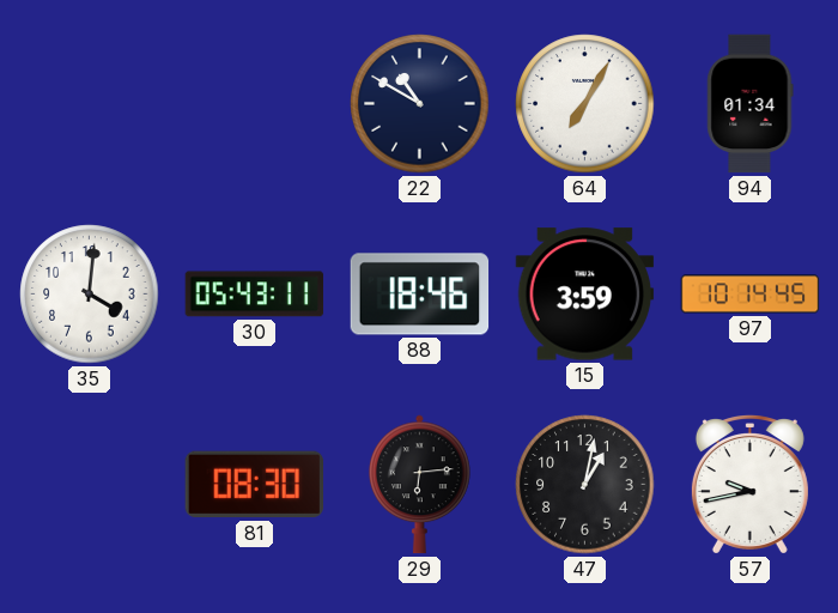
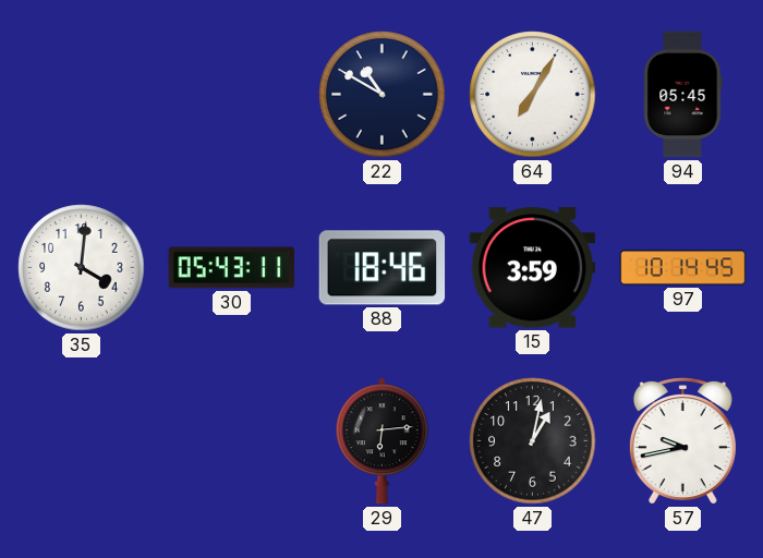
94: 01:34 -> 05:45
81: 08:30 -> none
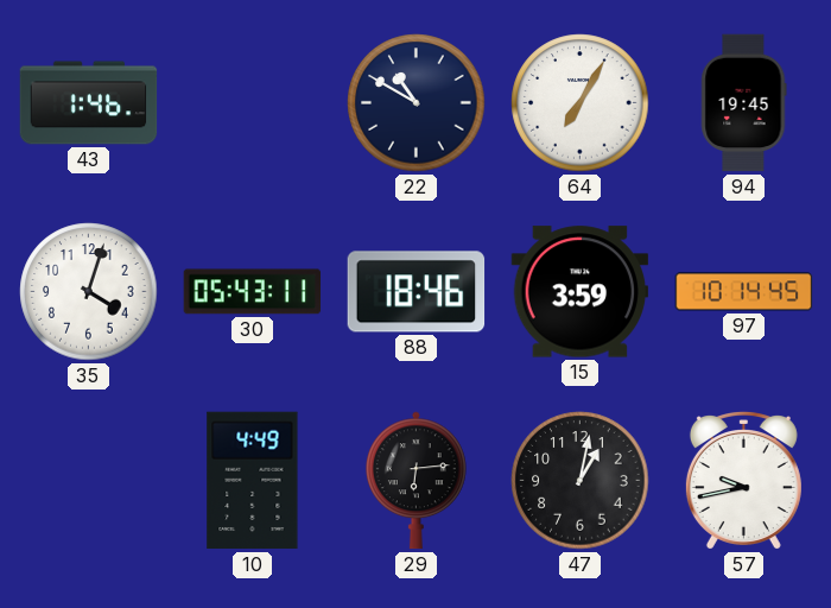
43: none -> 1:46
94: 05:45 -> 19:45
35: 4:01 -> 4:03
10: none -> 4:49
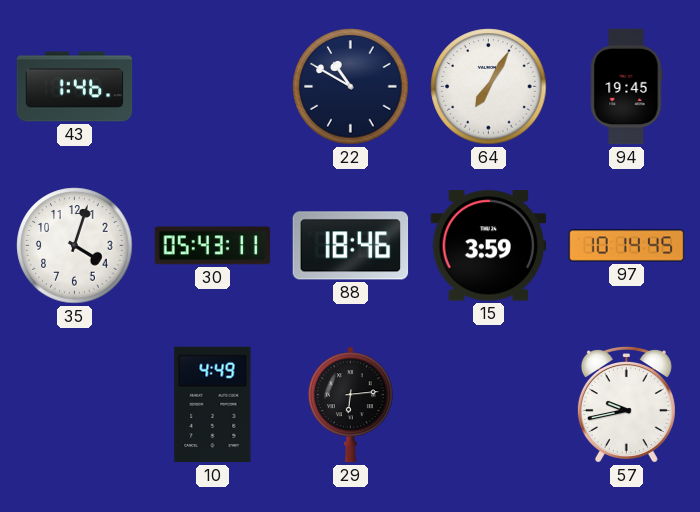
47: 1:02 -> none
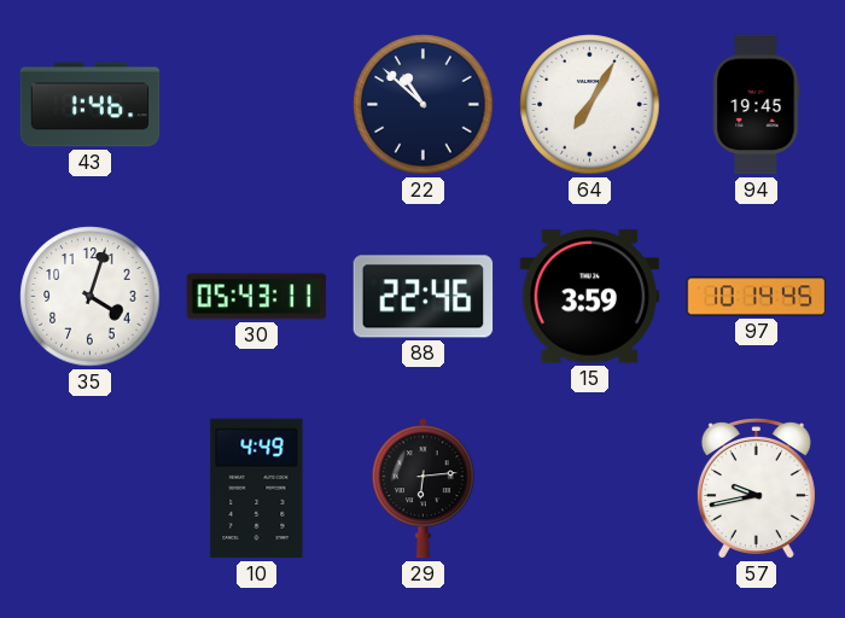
22: 10:50 -> 10:52
88: 18:46 -> 22:46
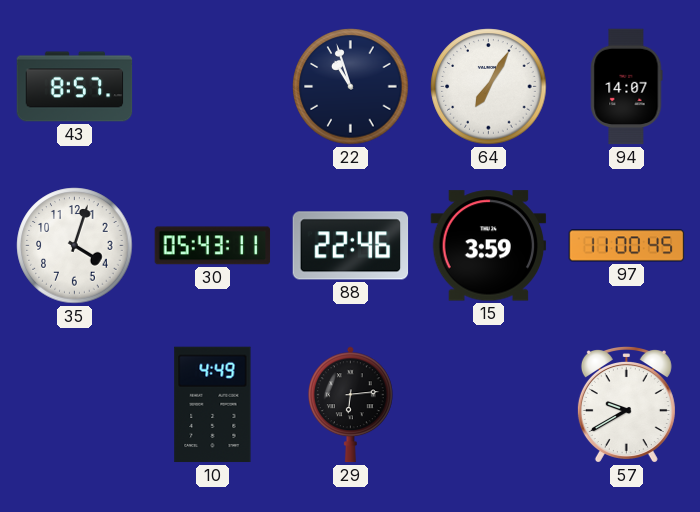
43: 1:46 -> 8:57
22: 10:52 -> 10:57
94: 19:45 -> 14:07
97: 10:14 -> 11:00
57: 9:43 -> 9:40
